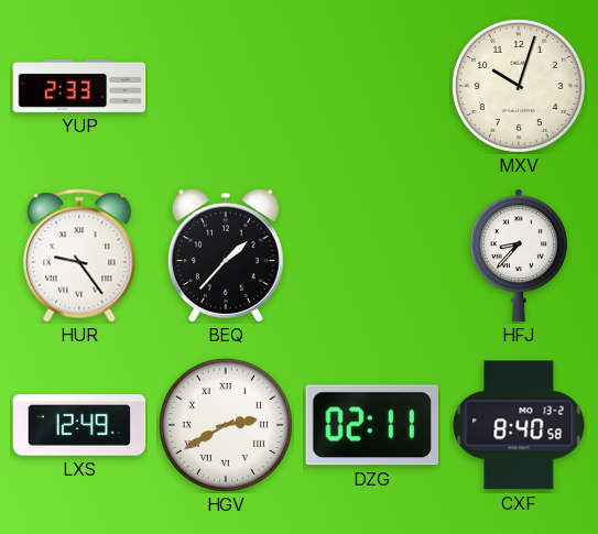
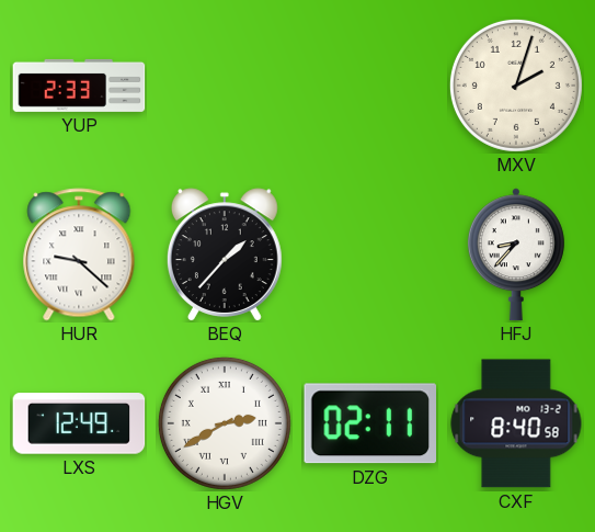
MXV: 10:03 -> 2:03
HUR: 9:24 -> 9:22
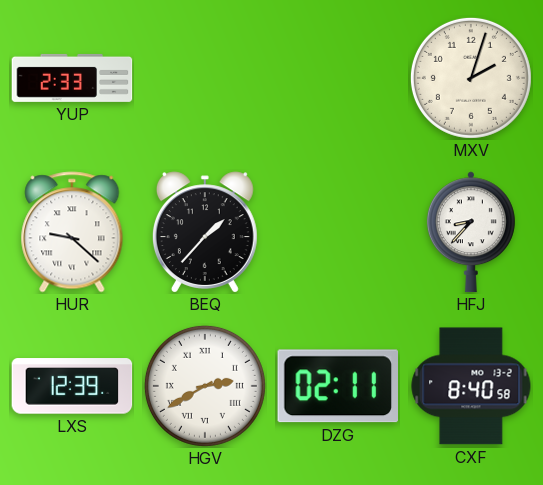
LXS: 12:49 -> 12:39
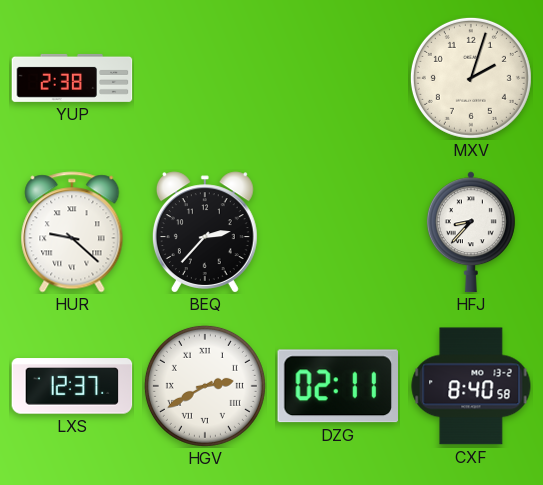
YUP: 2:33 -> 2:38
BEQ: 1:37 -> 2:37
LXS: 12:39 -> 12:37
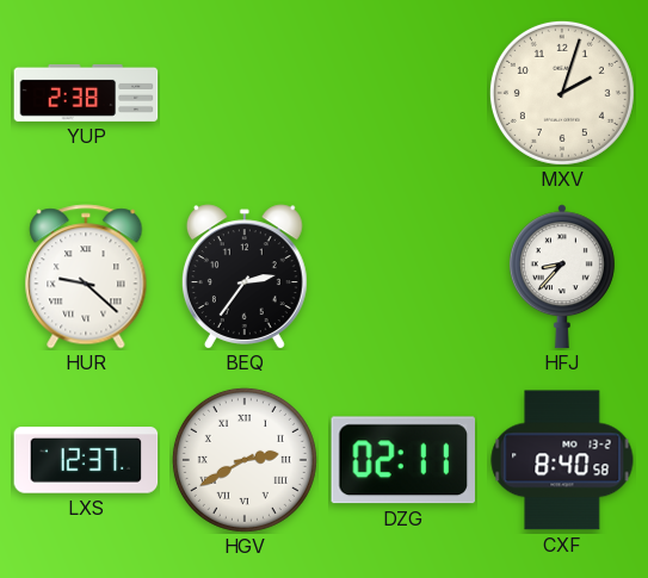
BEQ: 2:37 -> 2:36
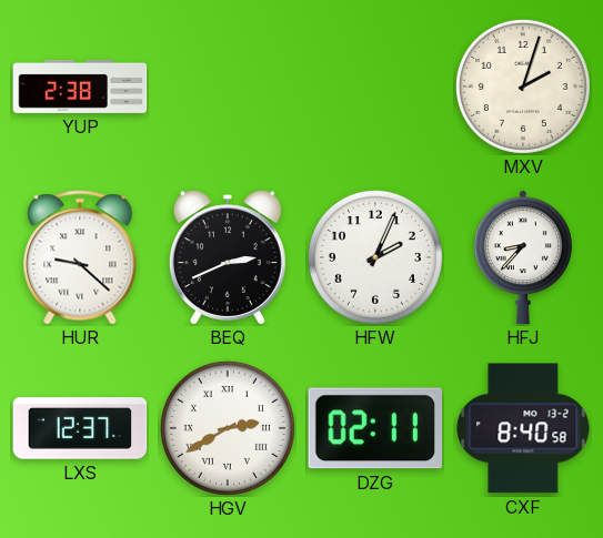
BEQ: 2:36 -> 2:41
HFW: none -> 2:04
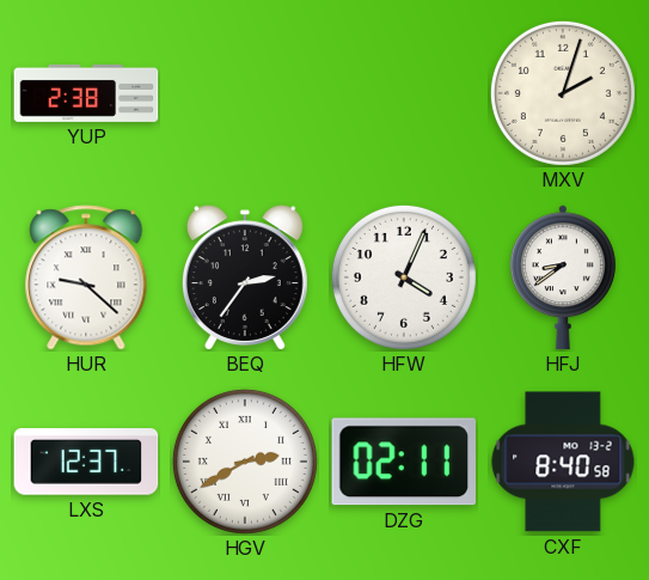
BEQ: 2:41 -> 2:36
HFW: 2:04 -> 4:04
HFJ: 8:37 -> 8:39
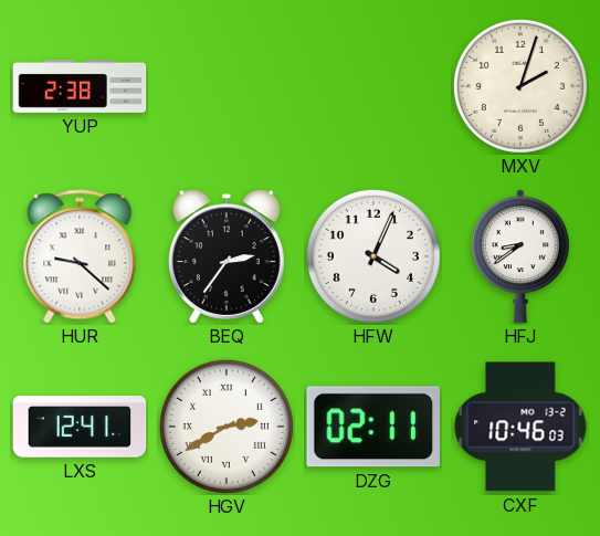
LXS: 12:37 -> 12:41
CXF: 8:40 -> 10:46
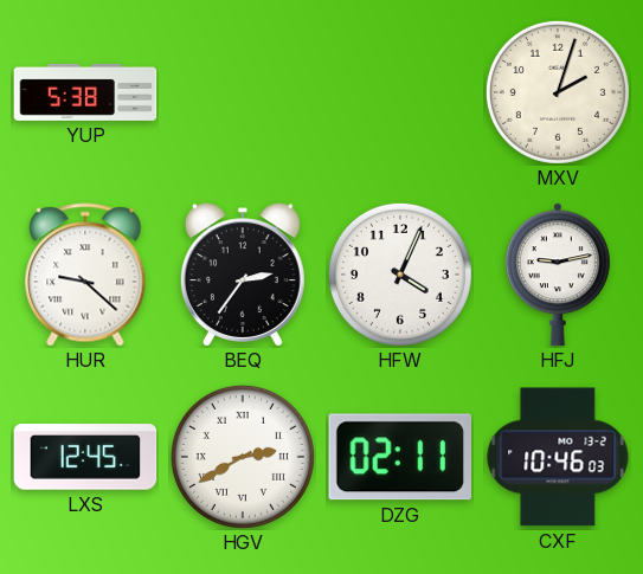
YUP: 2:38 -> 5:38
HFJ: 8:39 -> 9:13
LXS: 12:41 -> 12:45
